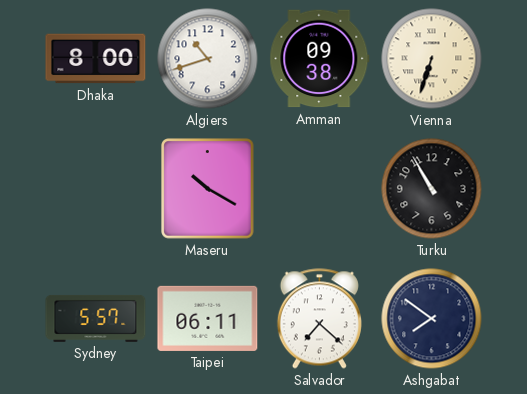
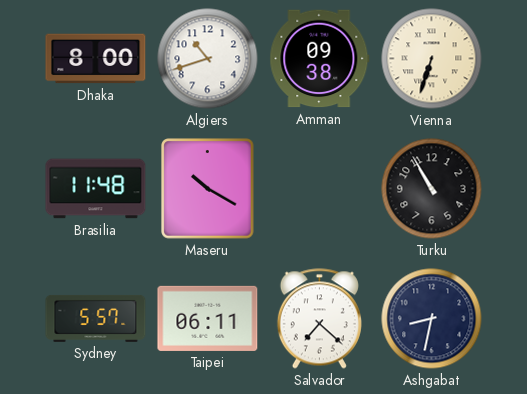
Brasilia: none -> 11:48
Ashgabat: 7:51 -> 8:32
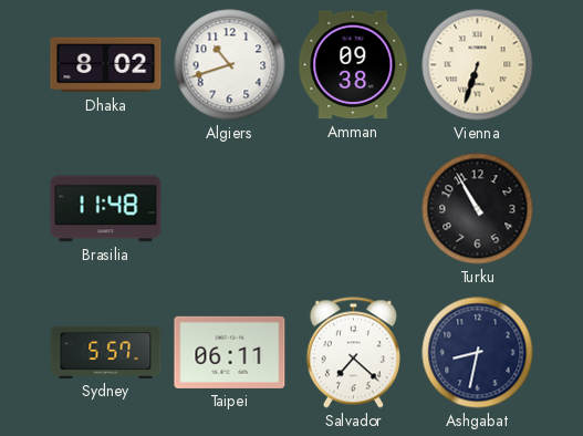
Dhaka: 8:00 -> 8:02
Maseru: 10:20 -> none
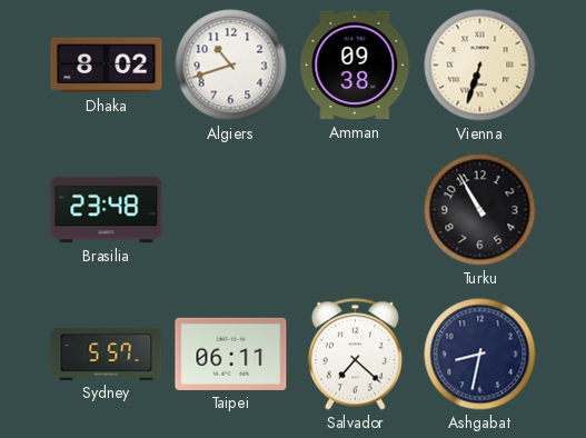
Brasilia: 11:48 -> 23:48
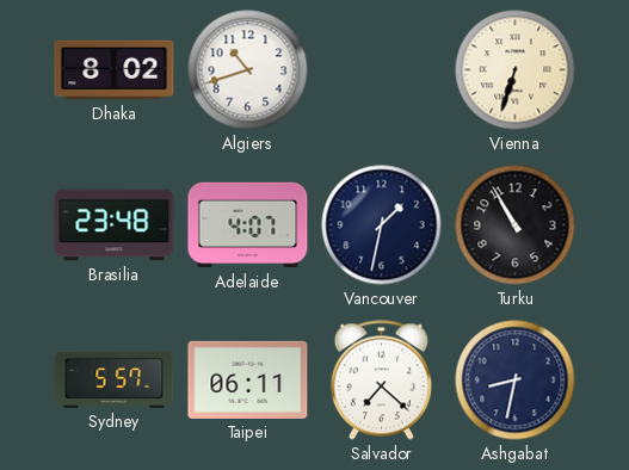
Amman: 09:38 -> none
Adelaide: none -> 4:07
Vancouver: none -> 1:32
